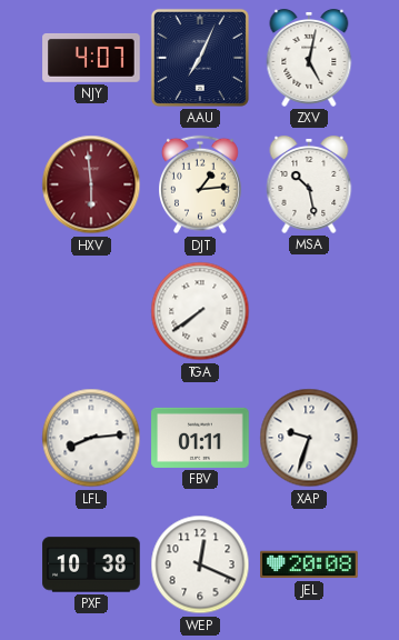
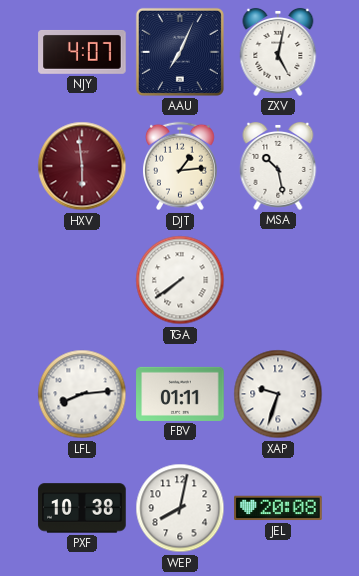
WEP: 12:19 -> 8:02
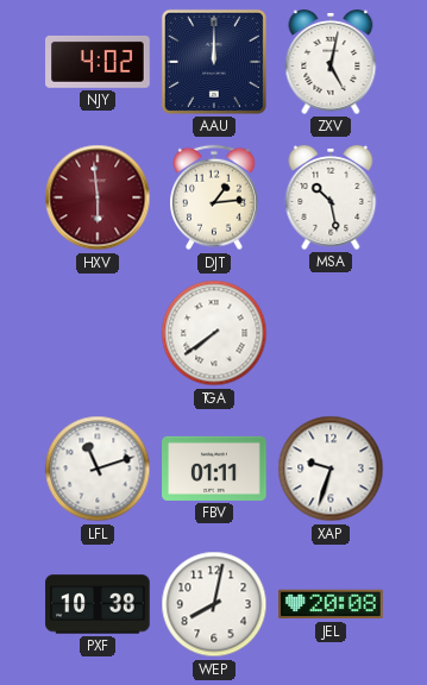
NJY: 4:07 -> 4:02
AAU: 7:04 -> 12:00
LFL: 8:14 -> 11:12
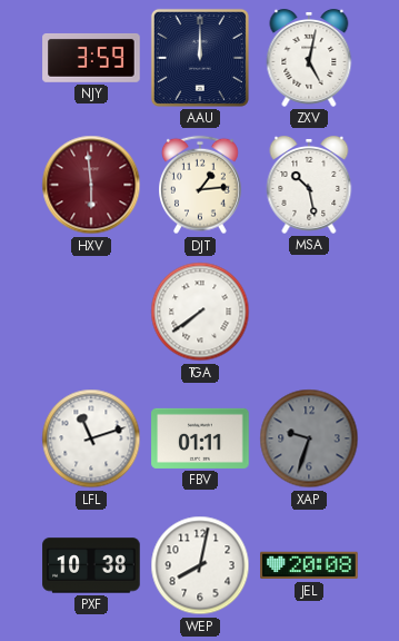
NJY: 4:02 -> 3:59
XAP dial: white -> grey
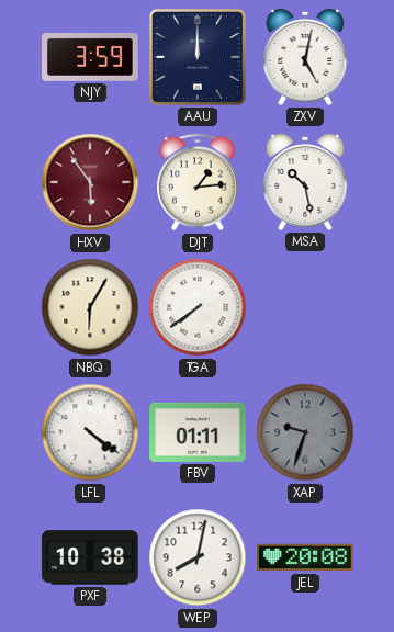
HXV: 5:59 -> 5:54
NBQ: none -> 6:05
LFL: 11:12 -> 4:21
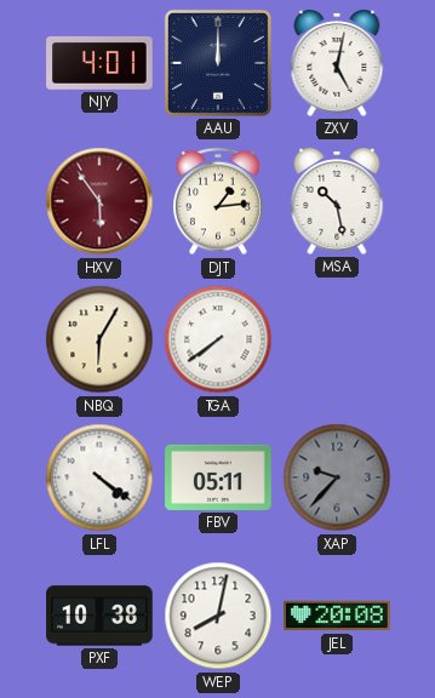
NJY: 3:59 -> 4:01
FBV: 01:11 -> 05:11
XAP: 9:33 -> 9:37
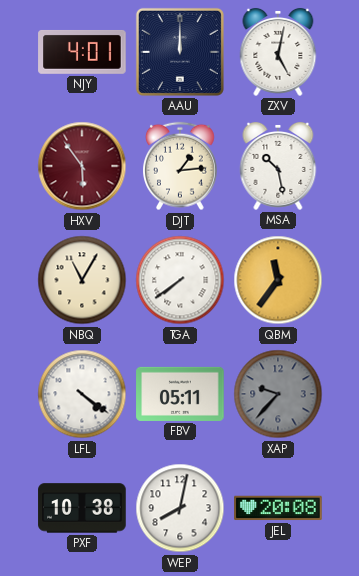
NBQ: 6:05 -> 11:05
QBM: none -> 11:36
